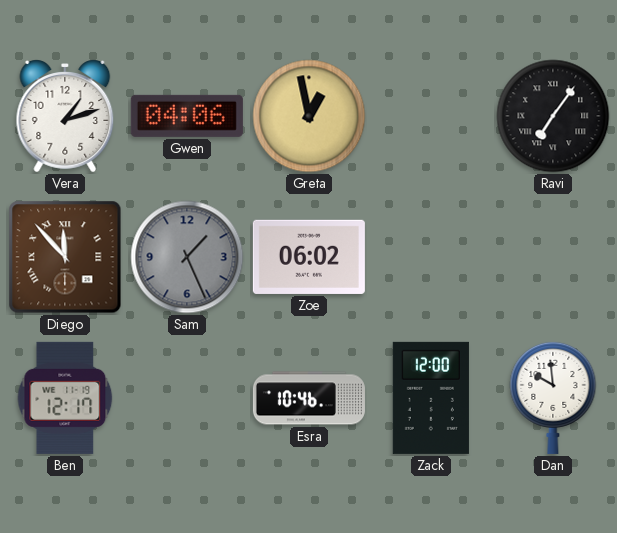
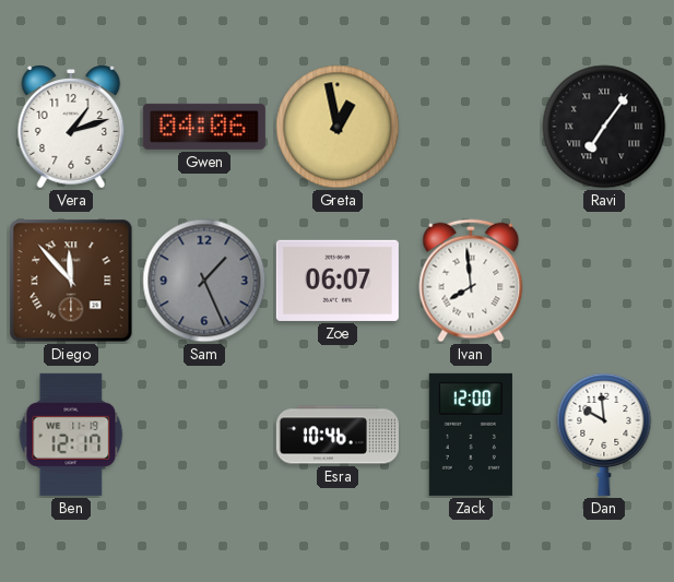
Zoe: 06:02 -> 06:07
Ivan: none -> 7:59
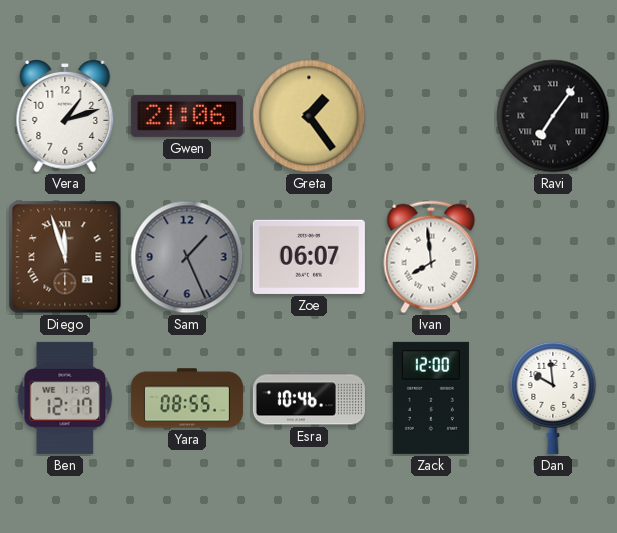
Gwen: 04:06 -> 21:06
Greta: 12:58 -> 1:24
Diego: 11:53 -> 11:57
Yara: none -> 08:55
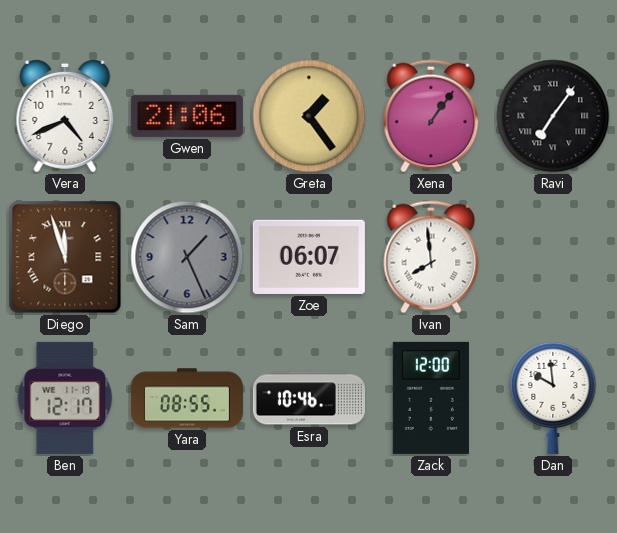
Vera: 1:12 -> 4:41
Xena: none -> 1:06
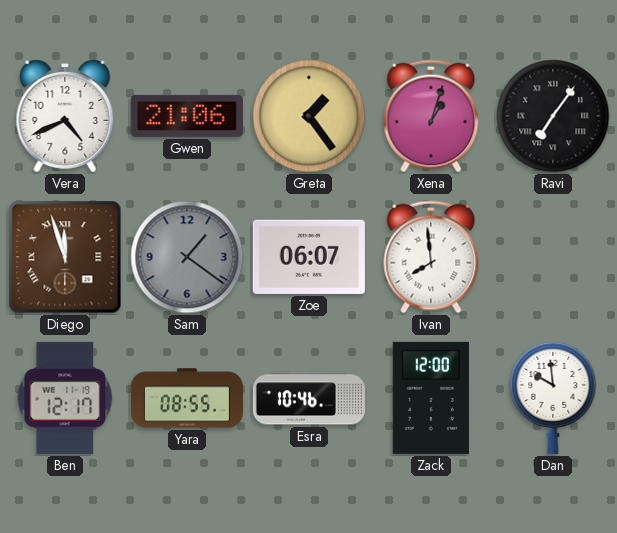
Xena: 1:06 -> 1:03
Sam: 1:26 -> 1:21
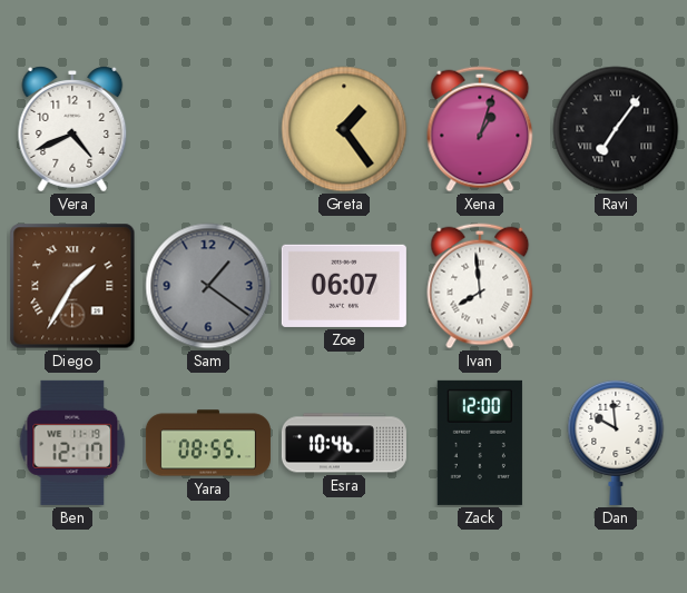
Gwen: 21:06 -> none
Diego: 11:57 -> 1:35
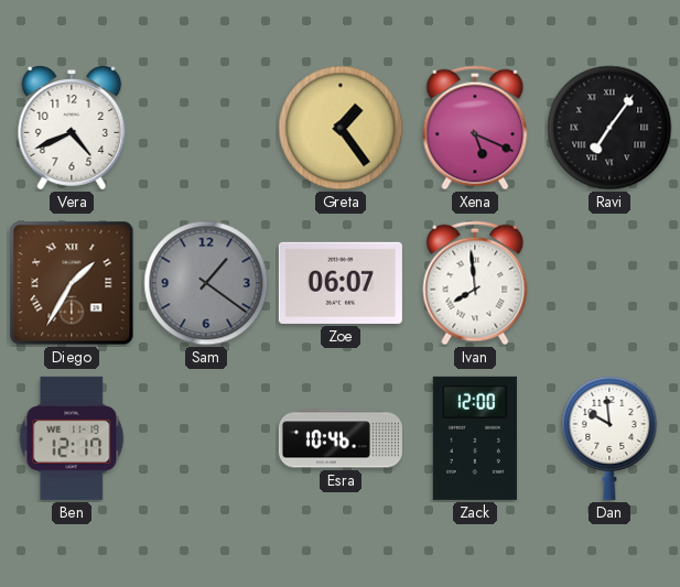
Xena: 1:03 -> 5:19
Yara: 08:55 -> none
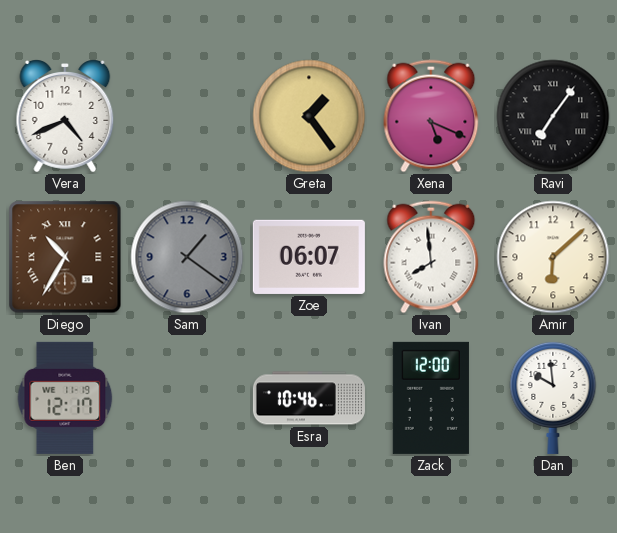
Diego: 1:35 -> 10:35
Amir: none -> 6:08
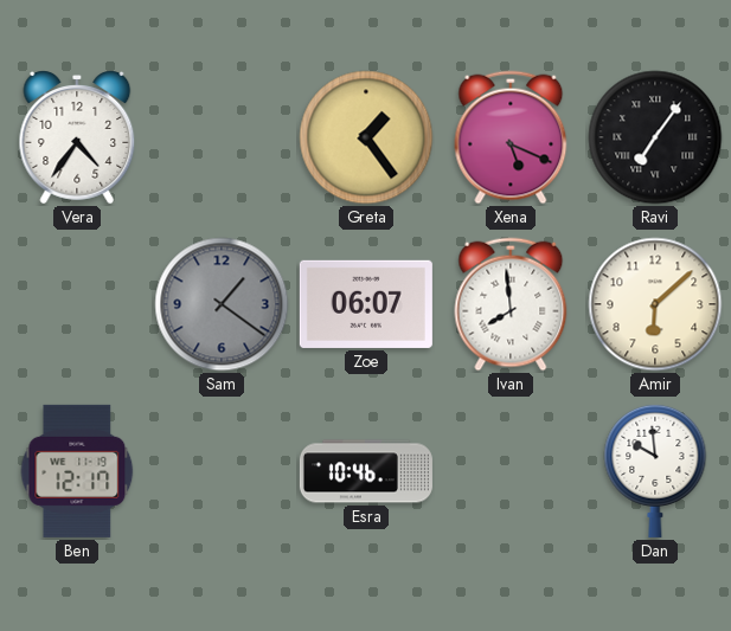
Vera: 4:41 -> 4:36
Diego: 10:35 -> none
Zack: 12:00 -> none
